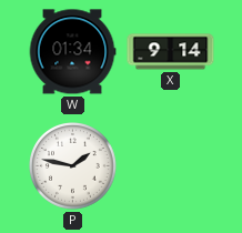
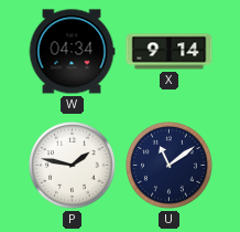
W: 01:34 -> 04:34
U: none -> 11:09
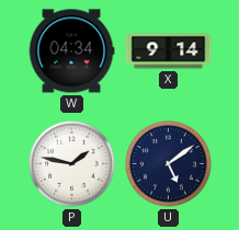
U: 11:09 -> 5:09
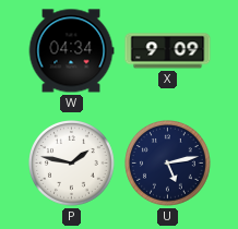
X: 9:14 -> 9:09
U: 5:09 -> 5:13
